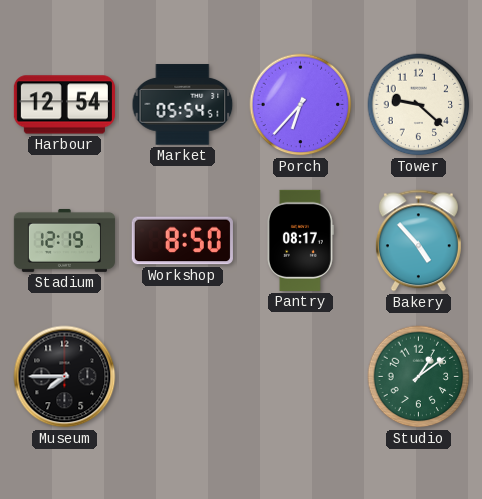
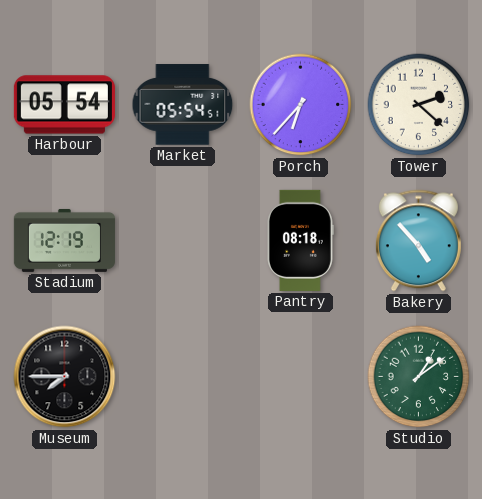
Harbour: 12:54 -> 05:54
Tower: 9:22 -> 2:22
Workshop: 8:50 -> none
Pantry: 08:17 -> 08:18
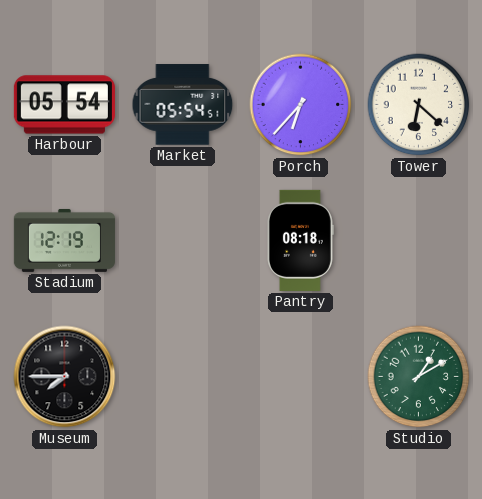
Tower: 2:22 -> 6:22
Bakery: 4:53 -> none
Studio: 1:09 -> 1:10
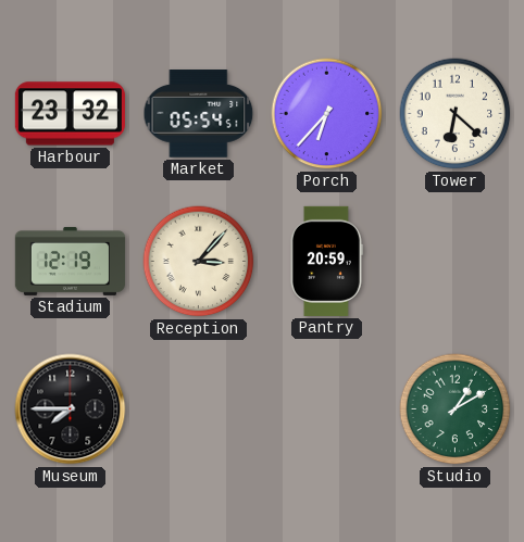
Harbour: 05:54 -> 23:32
Reception: none -> 3:07
Pantry: 08:18 -> 20:59
